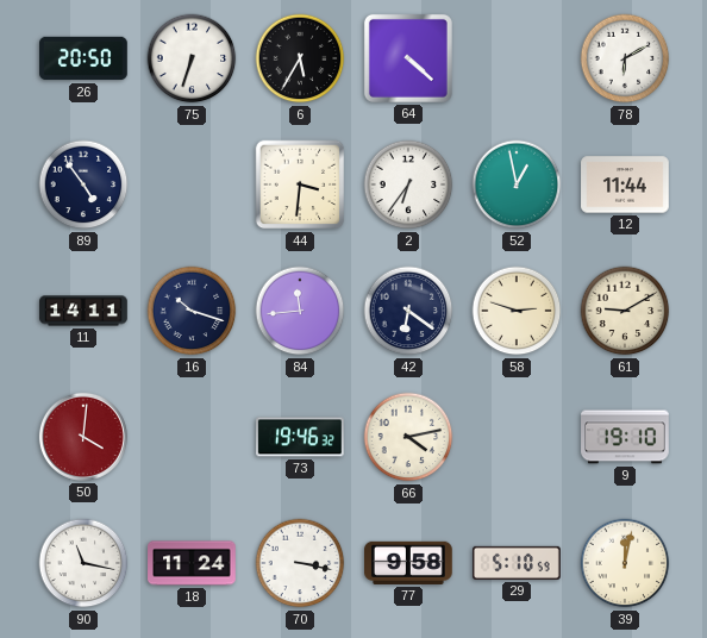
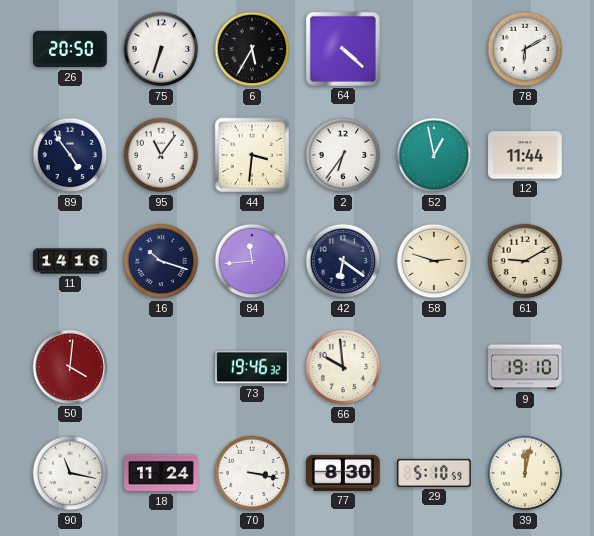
95: none -> 11:06
11: 14:11 -> 14:16
66: 4:13 -> 9:59
77: 9:58 -> 8:30
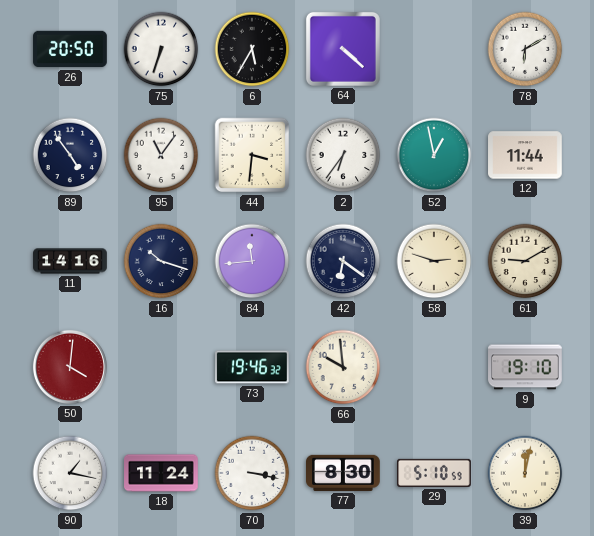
90: 11:17 -> 1:17
